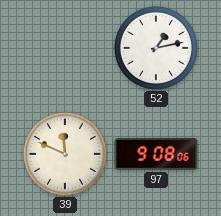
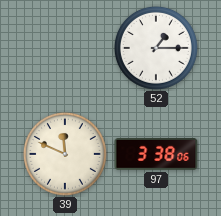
52: 1:13 -> 1:15
97: 9:08 -> 3:38
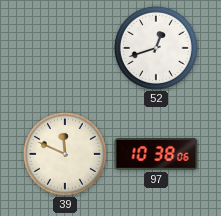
52: 1:15 -> 12:42
97: 3:38 -> 10:38
